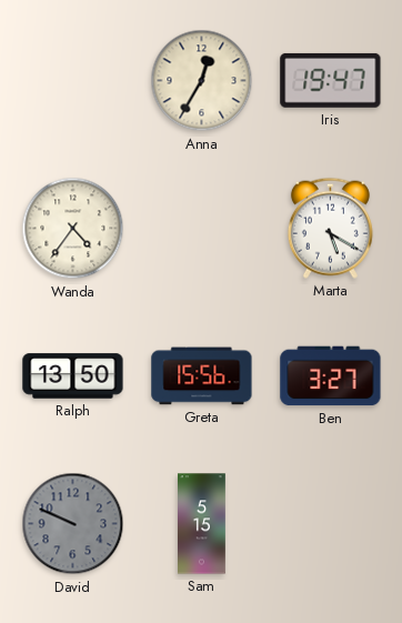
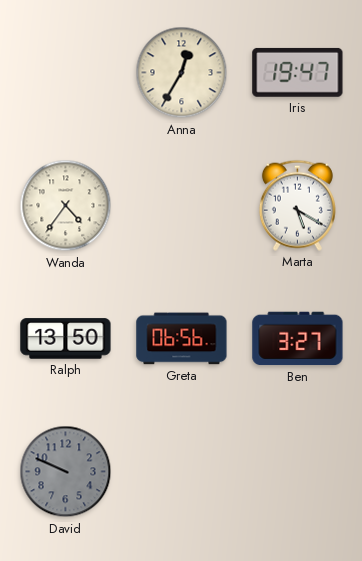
Greta: 15:56 -> 06:56
Sam: 5:15 -> none
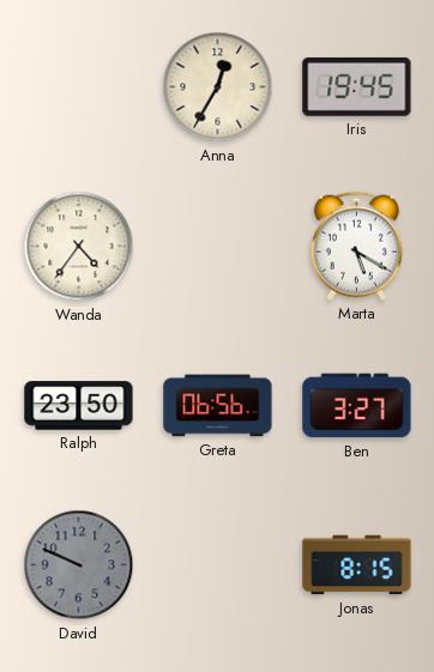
Iris: 19:47 -> 19:45
Ralph: 13:50 -> 23:50
Jonas: none -> 8:15
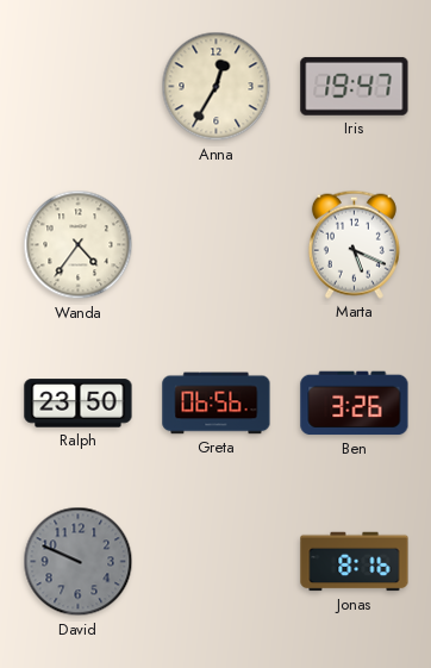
Iris: 19:45 -> 19:47
Marta: 5:20 -> 5:19
Ben: 3:27 -> 3:26
Jonas: 8:15 -> 8:16
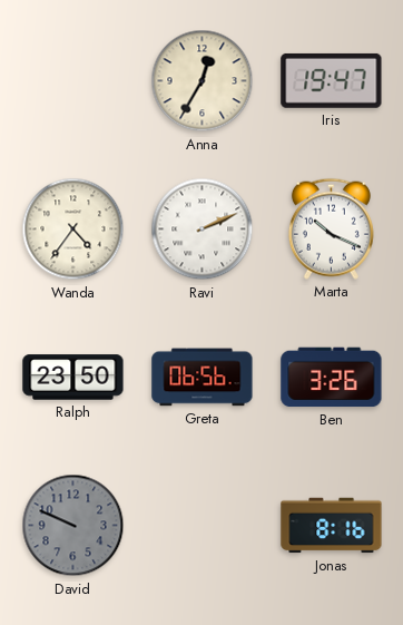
Ravi: none -> 2:11
Marta: 5:19 -> 10:19
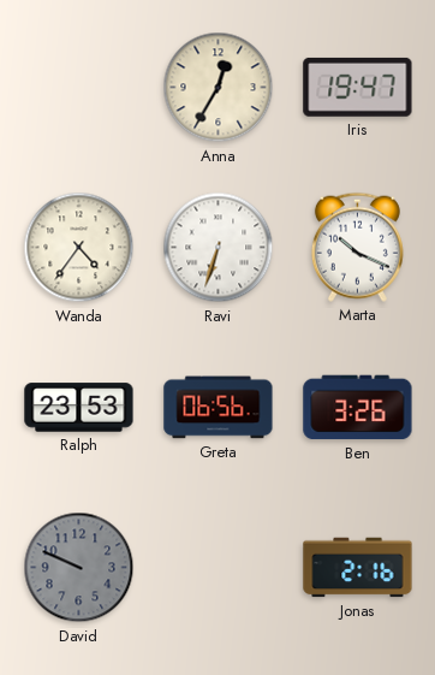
Ravi: 2:11 -> 6:33
Ralph: 23:50 -> 23:53
Jonas: 8:16 -> 2:16
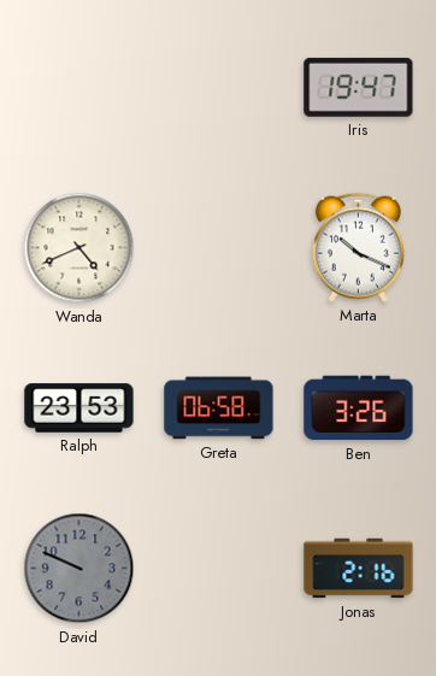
Anna: 12:35 -> none
Wanda: 4:36 -> 4:41
Ravi: 6:33 -> none
Greta: 06:56 -> 06:58
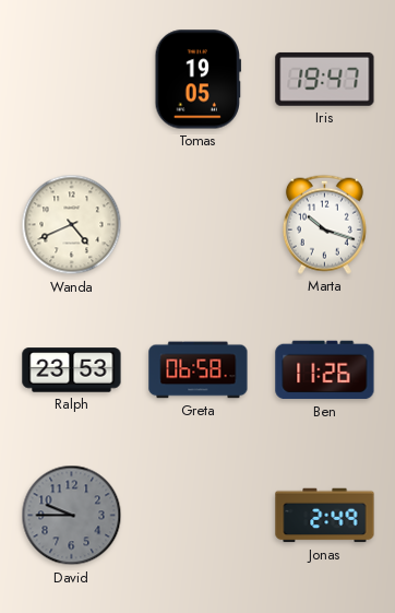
Tomas: none -> 19:05
Marta: 10:19 -> 10:18
Ben: 3:26 -> 11:26
David: 9:49 -> 9:45
Jonas: 2:16 -> 2:49
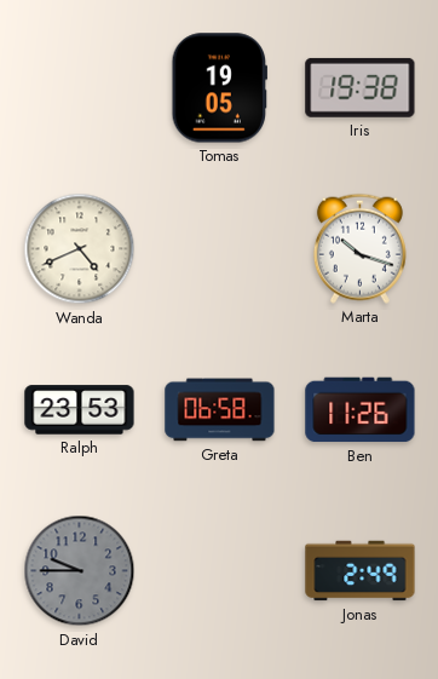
Iris: 19:47 -> 19:38
